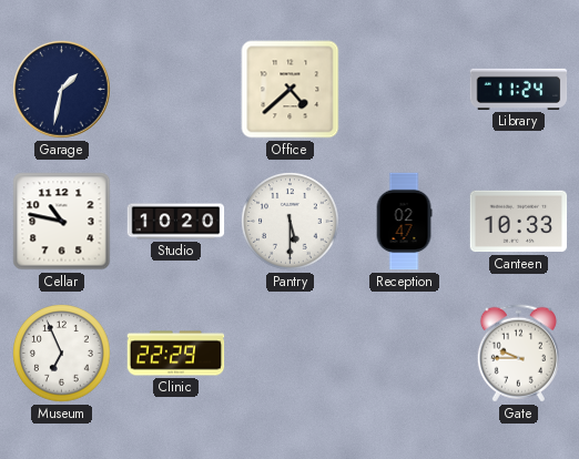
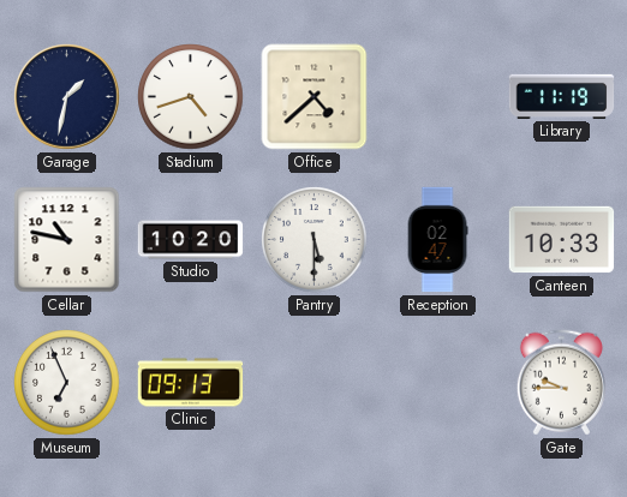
Stadium: none -> 4:42
Library: 11:24 -> 11:19
Clinic: 22:29 -> 09:13
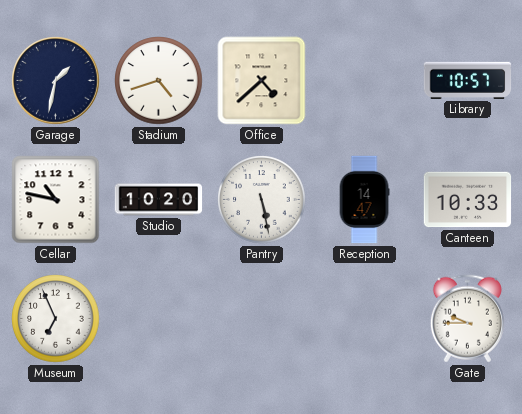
Library: 11:19 -> 10:57
Pantry: 5:30 -> 5:28
Reception: 02:47 -> 14:47
Clinic: 09:13 -> none
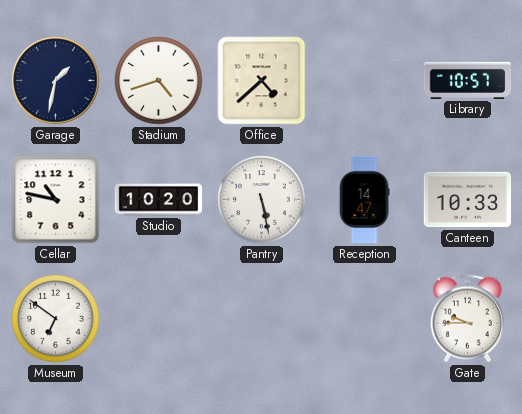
Museum: 6:56 -> 6:51
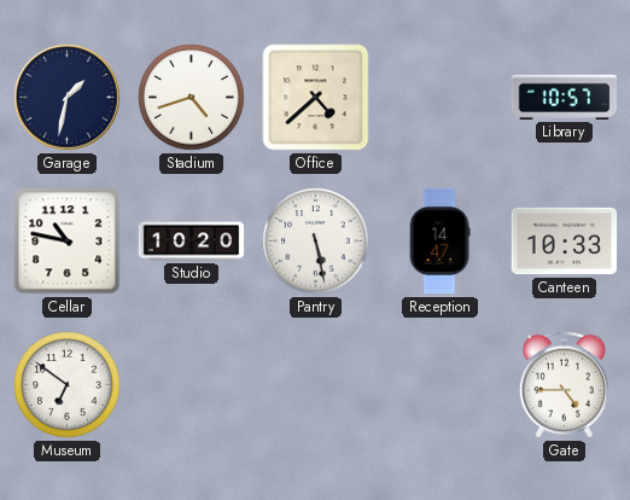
Gate: 9:45 -> 4:45
